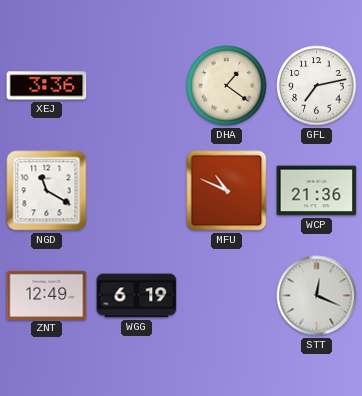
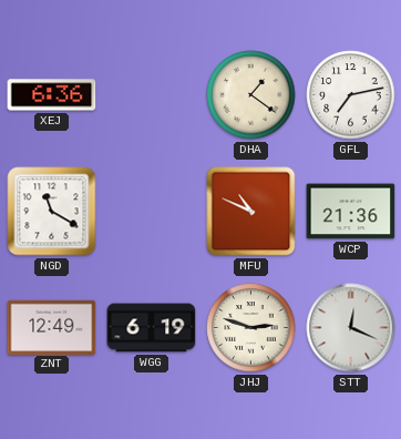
XEJ: 3:36 -> 6:36
JHJ: none -> 2:48
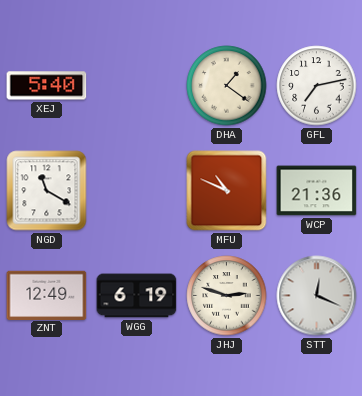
XEJ: 6:36 -> 5:40
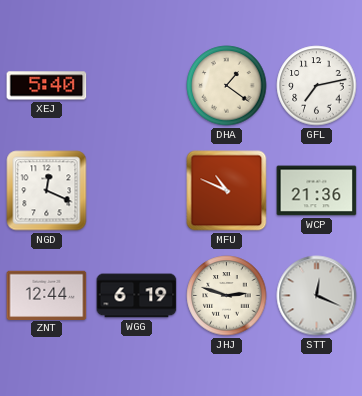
NGD: 11:20 -> 12:19
ZNT: 12:49 -> 12:44
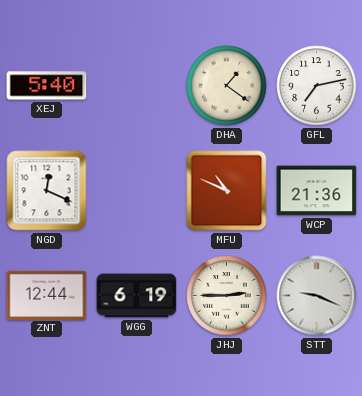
JHJ: 2:48 -> 2:45
STT: 12:19 -> 9:19
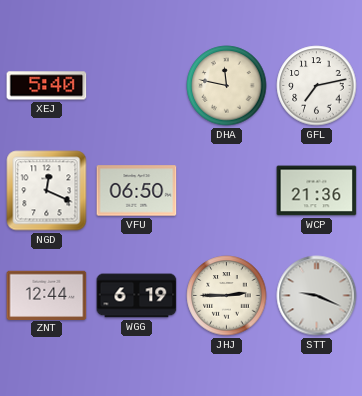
DHA: 1:21 -> 11:47
VFU: none -> 06:50
MFU: 10:49 -> none
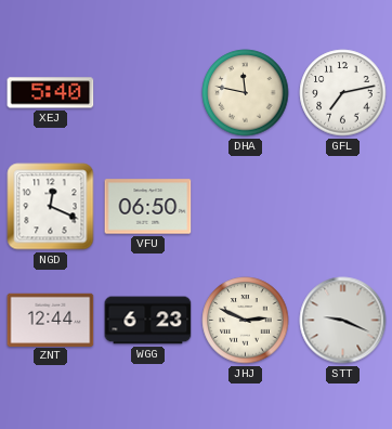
WCP: 21:36 -> none
WGG: 6:19 -> 6:23
JHJ: 2:45 -> 2:49
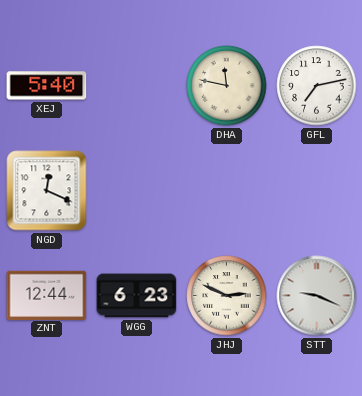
VFU: 06:50 -> none
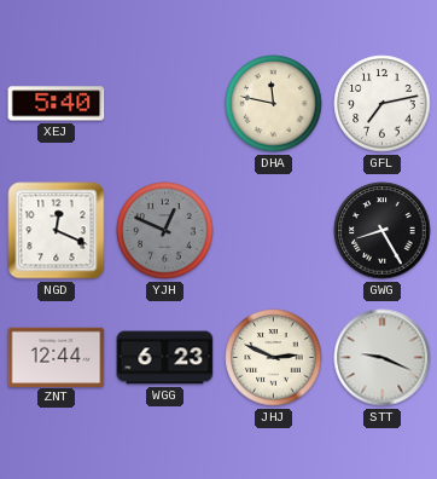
YJH: none -> 12:49
GWG: none -> 8:25
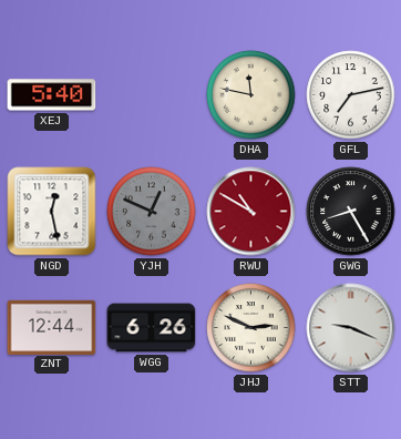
NGD: 12:19 -> 12:28
RWU: none -> 10:50
WGG: 6:23 -> 6:26
